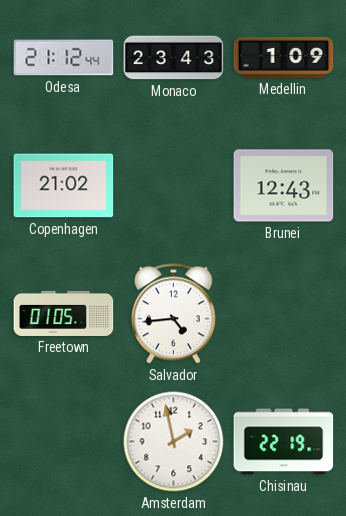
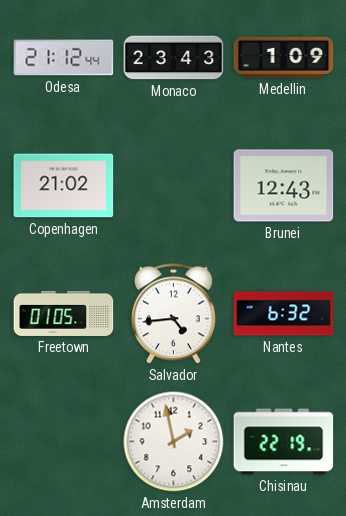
Nantes: none -> 6:32
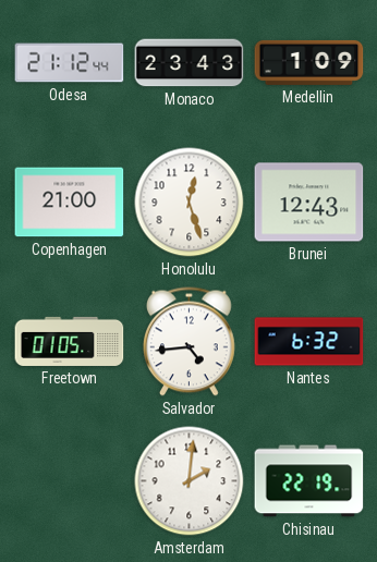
Copenhagen: 21:02 -> 21:00
Honolulu: none -> 12:27
Amsterdam: 1:58 -> 2:01
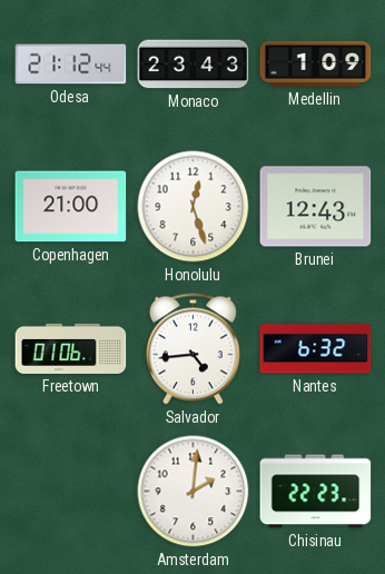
Freetown: 01:05 -> 01:06
Chisinau: 22:19 -> 22:23
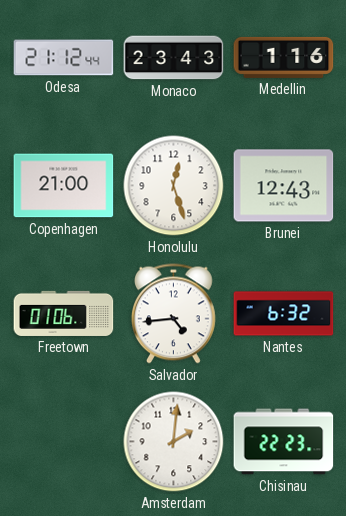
Medellin: 1:09 -> 1:16
